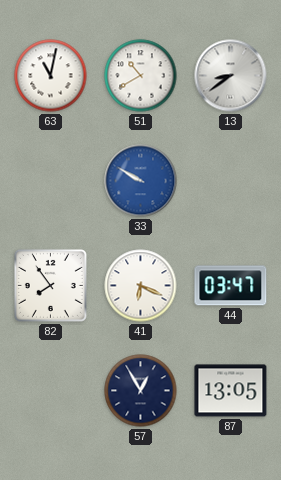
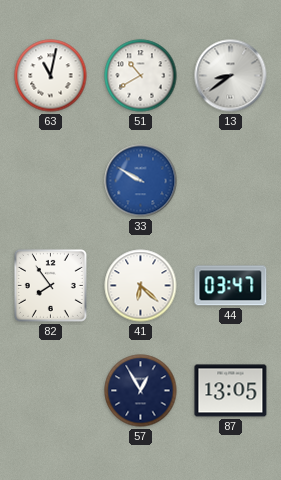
41: 6:19 -> 6:22
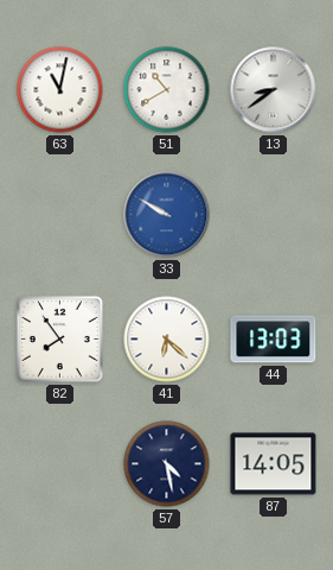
44: 03:47 -> 13:03
57: 12:55 -> 4:28
87: 13:05 -> 14:05
